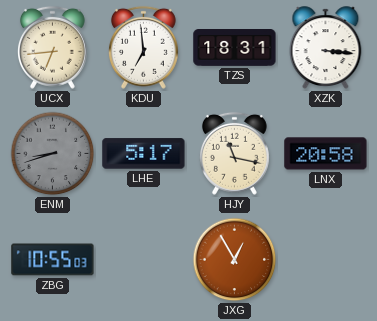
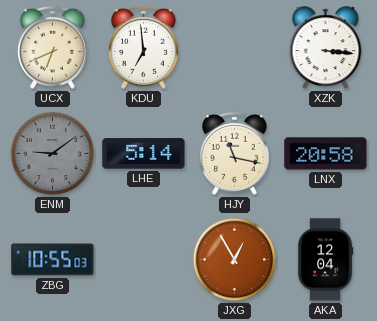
UCX: 6:44 -> 6:41
TZS: 18:31 -> none
ENM: 8:42 -> 9:09
LHE: 5:17 -> 5:14
AKA: none -> 12:04
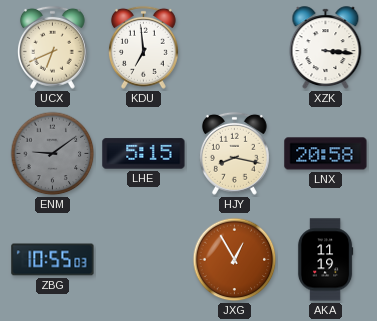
LHE: 5:14 -> 5:15
HJY: 11:17 -> 8:17
AKA: 12:04 -> 11:19
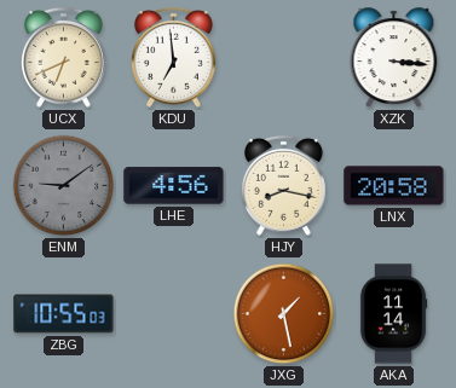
LHE: 5:15 -> 4:56
JXG: 12:55 -> 1:28
AKA: 11:19 -> 11:14
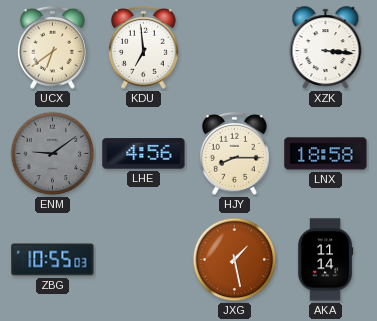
UCX: 6:41 -> 6:39
HJY: 8:17 -> 8:15
LNX: 20:58 -> 18:58
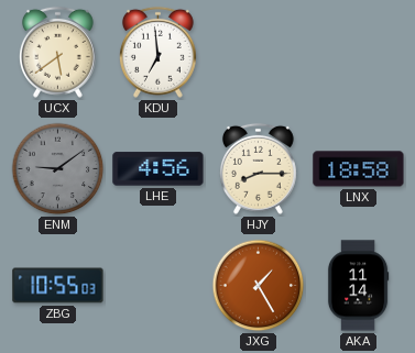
UCX: 6:39 -> 5:39
XZK: 3:16 -> none
JXG: 1:28 -> 1:25
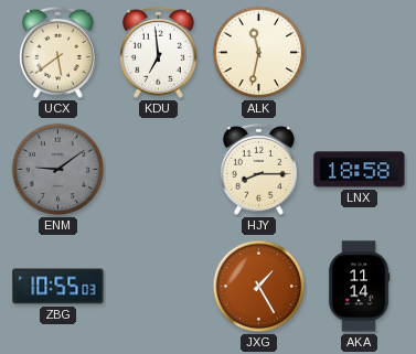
ALK: none -> 11:32
LHE: 4:56 -> none
